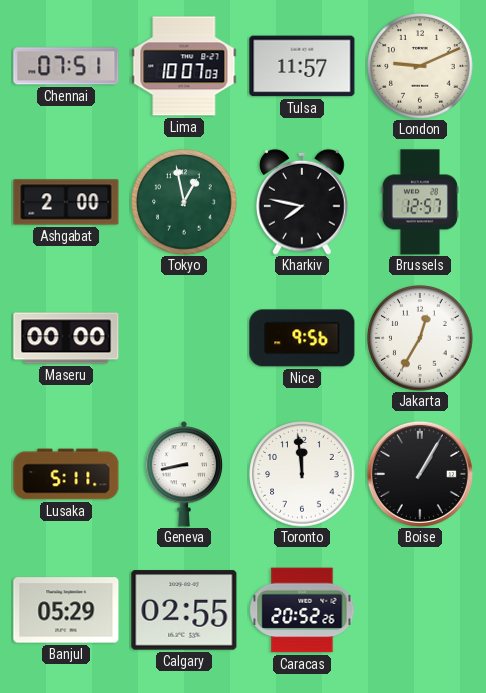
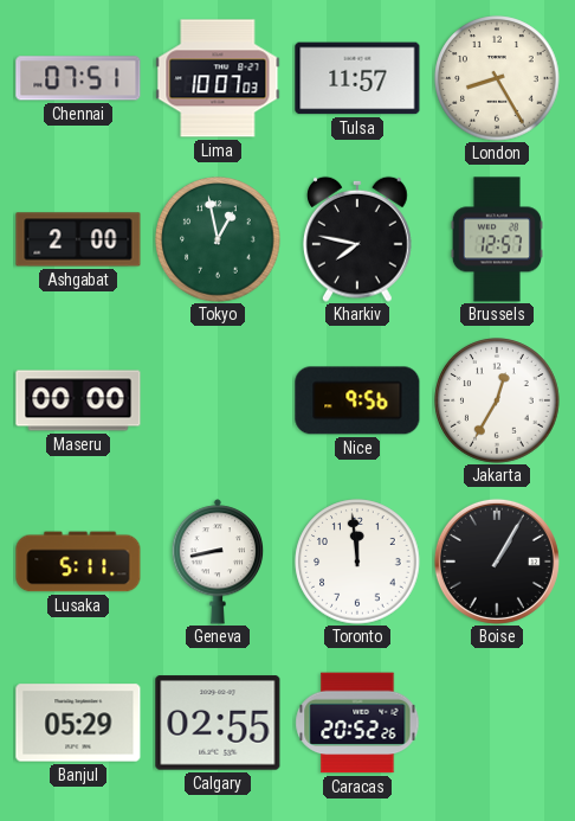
London: 9:11 -> 8:25
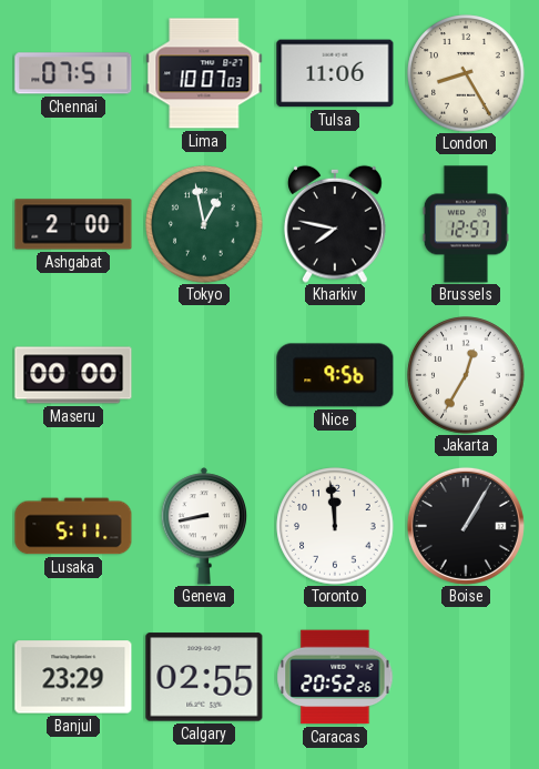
Tulsa: 11:57 -> 11:06
Banjul: 05:29 -> 23:29
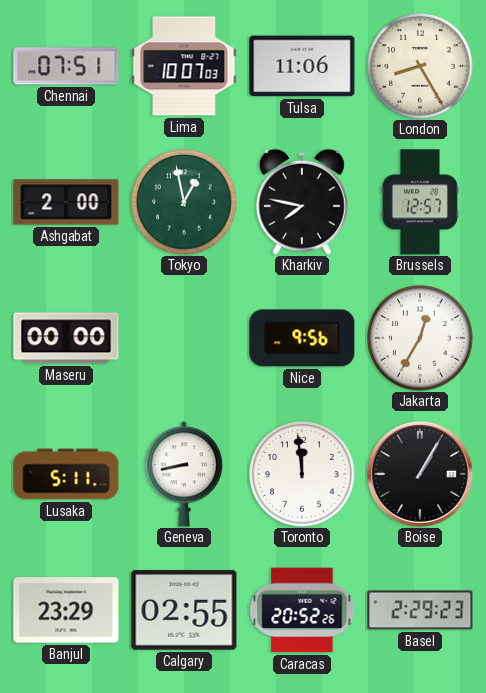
Basel: none -> 2:29
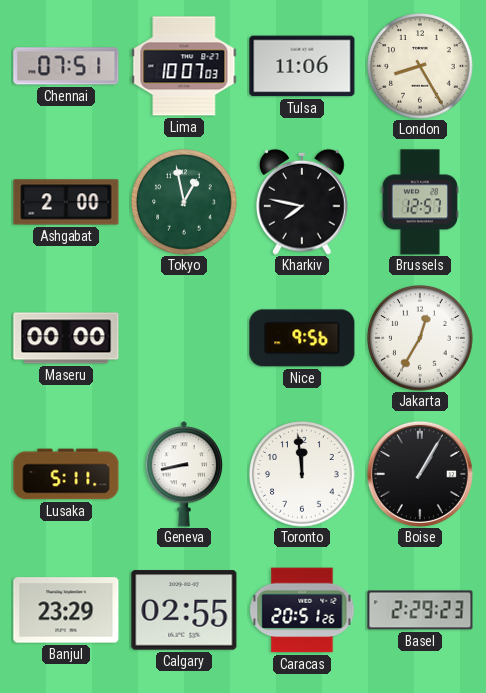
Caracas: 20:52 -> 20:51
